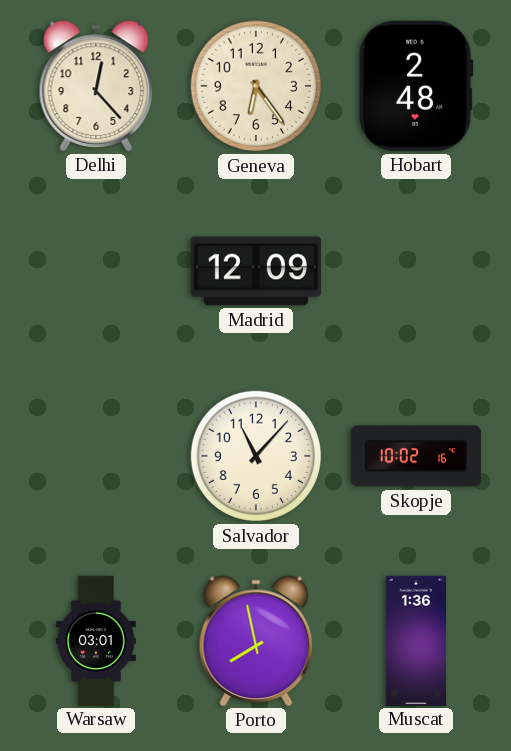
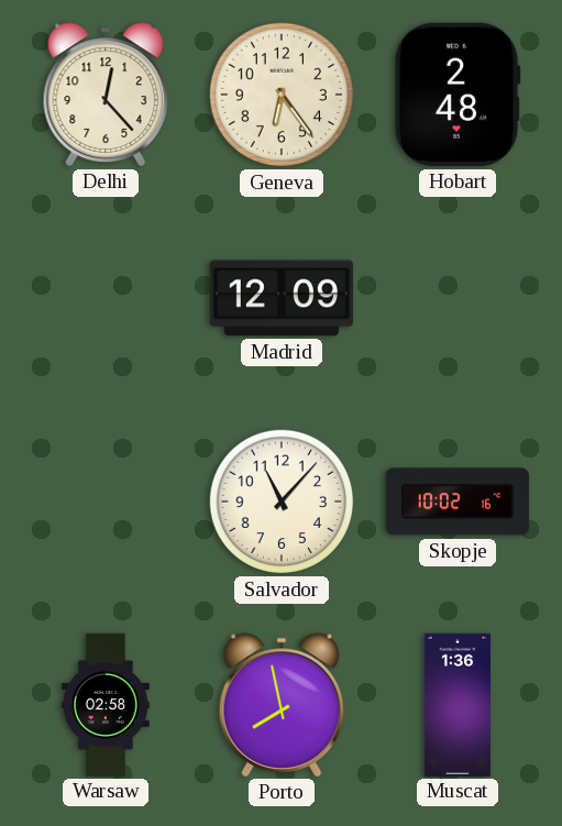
Warsaw: 03:01 -> 02:58
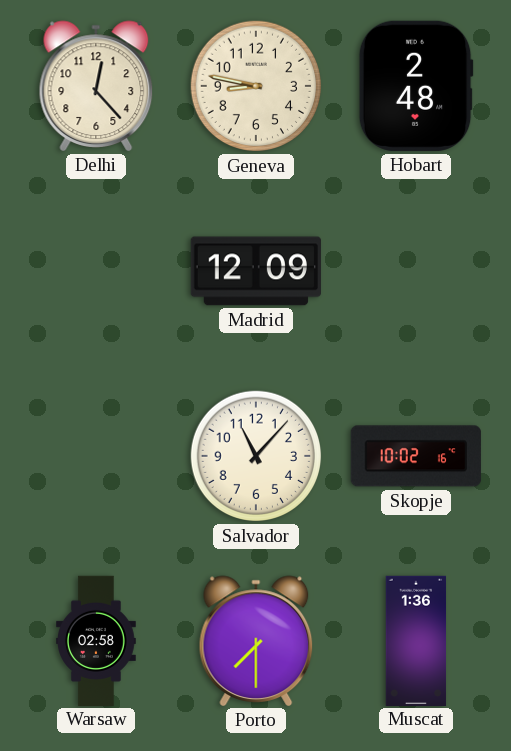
Geneva: 6:24 -> 8:47
Porto: 7:58 -> 7:30
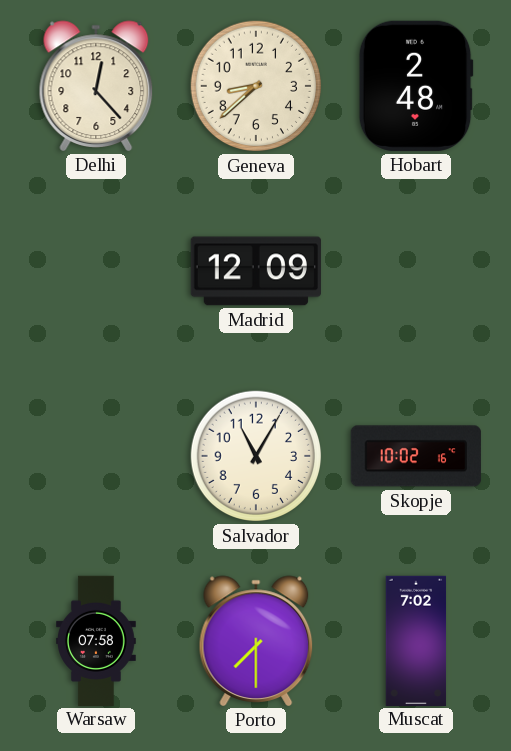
Geneva: 8:47 -> 8:38
Salvador: 11:07 -> 11:05
Warsaw: 02:58 -> 07:58
Muscat: 1:36 -> 7:02
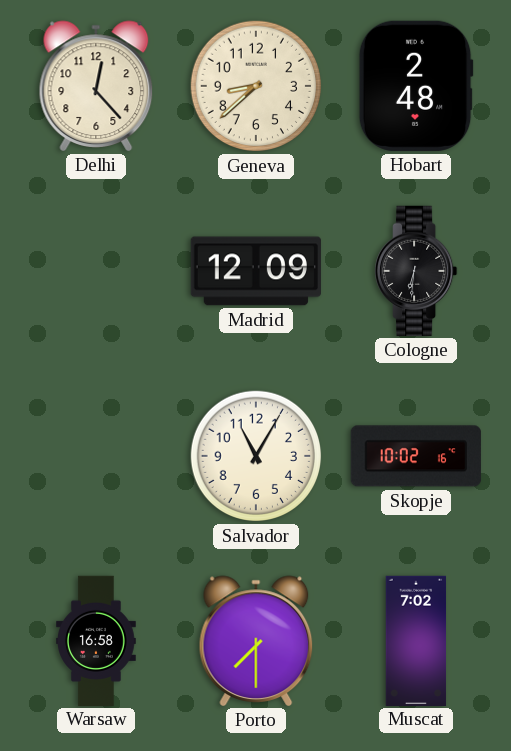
Cologne: none -> 6:31
Warsaw: 07:58 -> 16:58
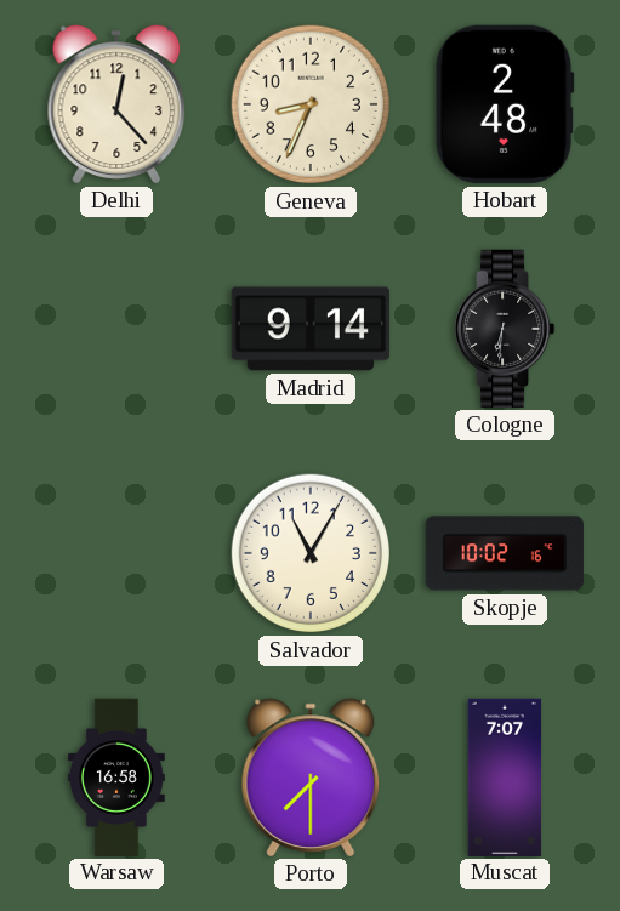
Geneva: 8:38 -> 8:34
Madrid: 12:09 -> 9:14
Muscat: 7:02 -> 7:07
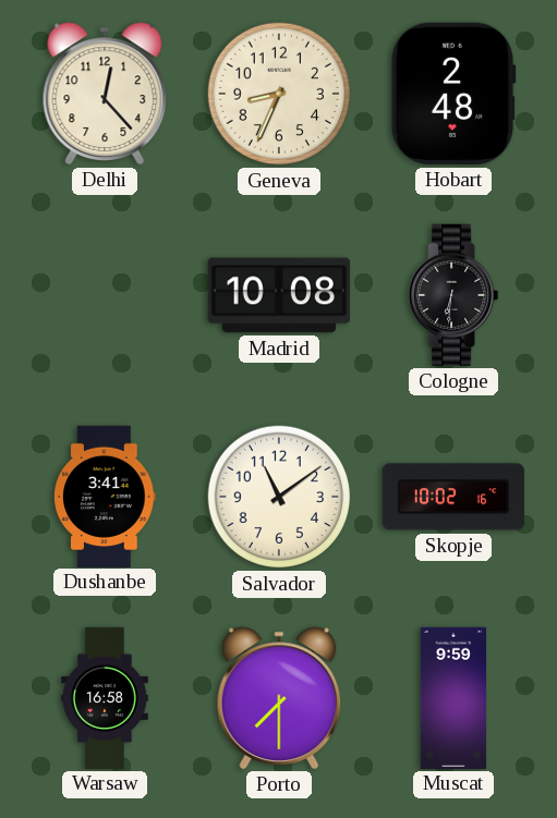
Madrid: 9:14 -> 10:08
Dushanbe: none -> 3:41
Salvador: 11:05 -> 11:09
Muscat: 7:07 -> 9:59
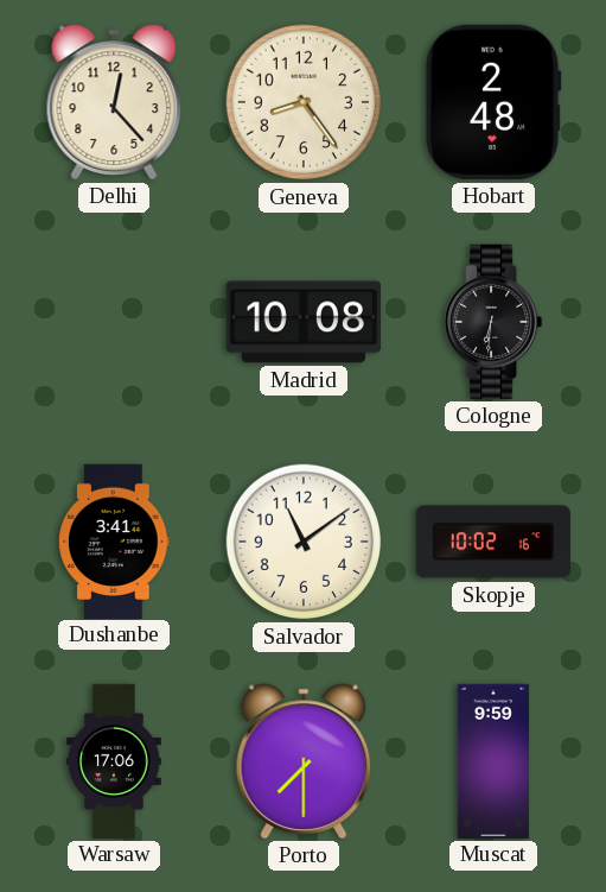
Geneva: 8:34 -> 8:24
Warsaw: 16:58 -> 17:06
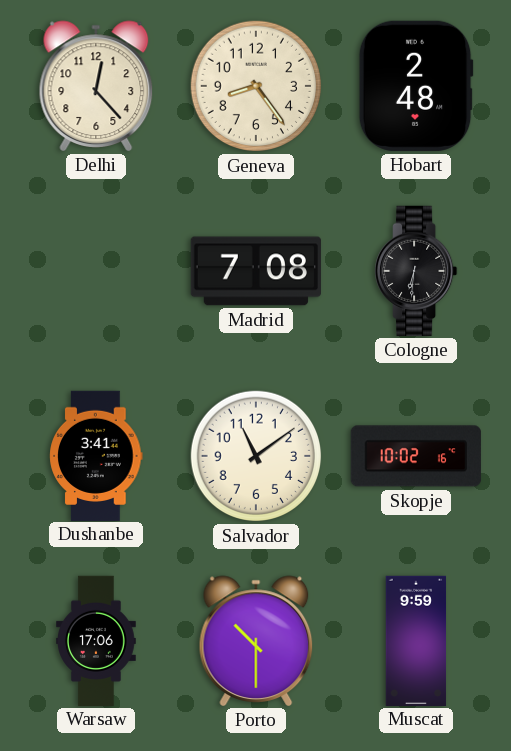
Madrid: 10:08 -> 7:08
Porto: 7:30 -> 10:30
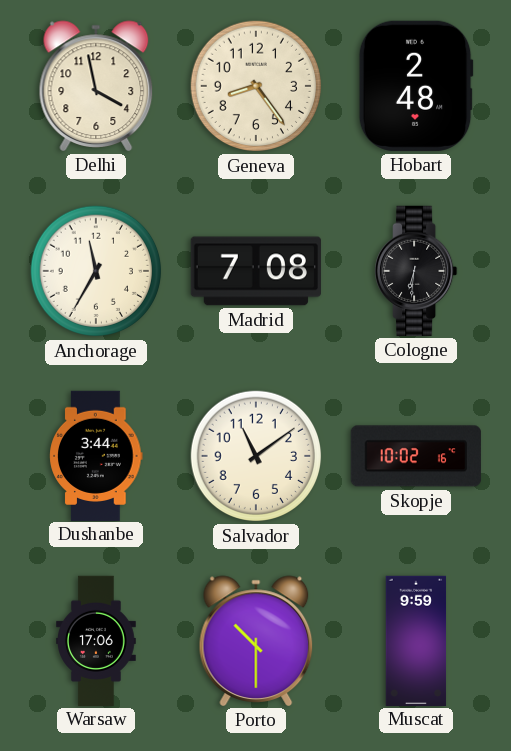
Delhi: 12:23 -> 3:58
Anchorage: none -> 11:35
Dushanbe: 3:41 -> 3:44
